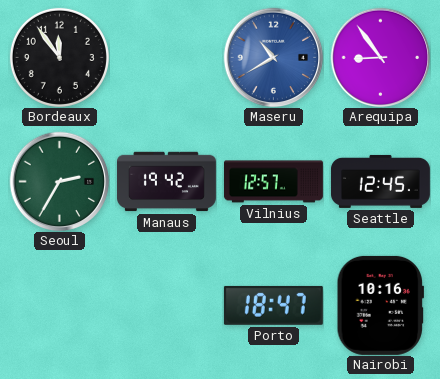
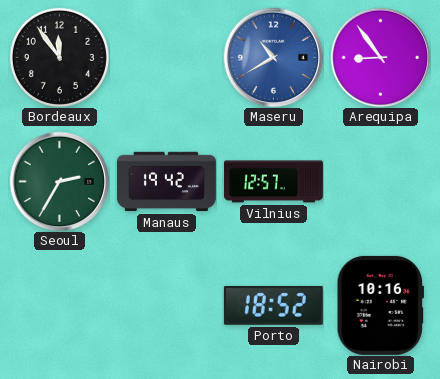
Seattle: 12:45 -> none
Porto: 18:47 -> 18:52
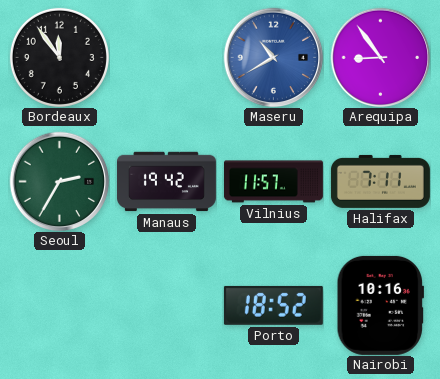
Vilnius: 12:57 -> 11:57
Halifax: none -> 7:11
